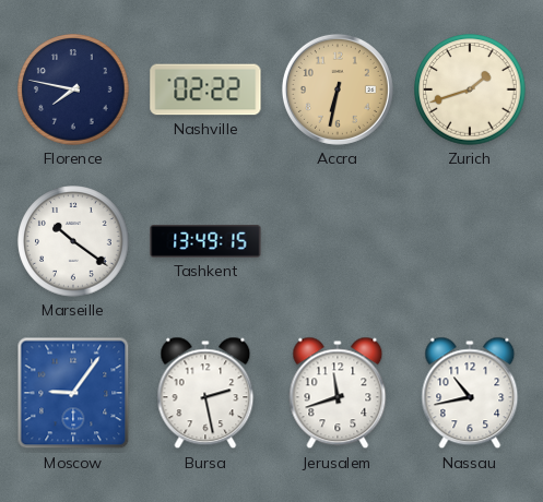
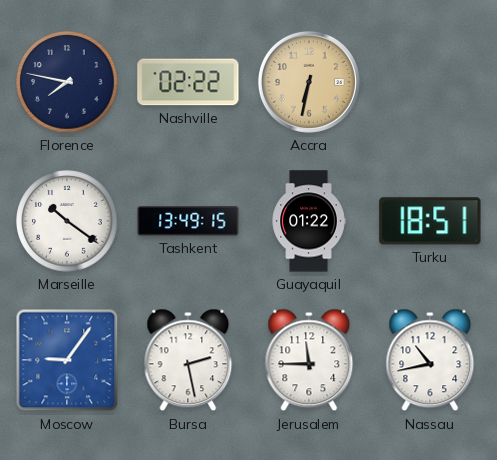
Zurich: 1:42 -> none
Guayaquil: none -> 01:22
Turku: none -> 18:51
Jerusalem: 11:42 -> 11:45
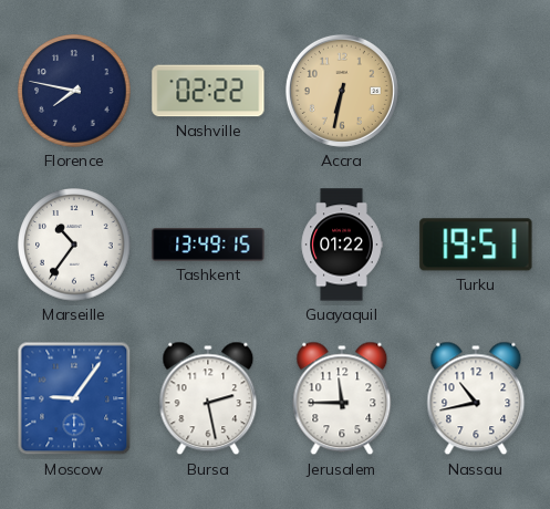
Marseille: 10:21 -> 10:36
Turku: 18:51 -> 19:51
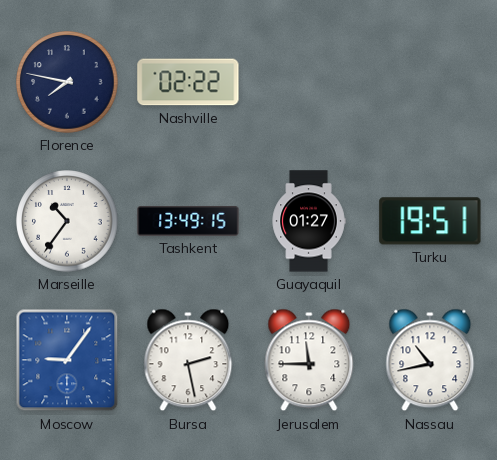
Accra: 6:32 -> none
Guayaquil: 01:22 -> 01:27
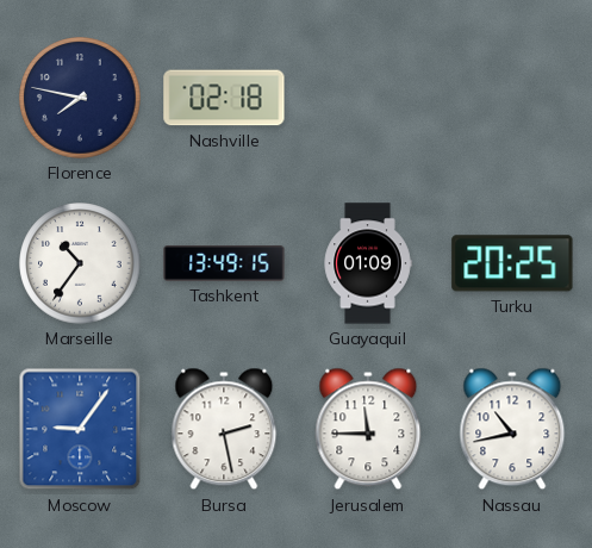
Nashville: 02:22 -> 02:18
Guayaquil: 01:27 -> 01:09
Turku: 19:51 -> 20:25
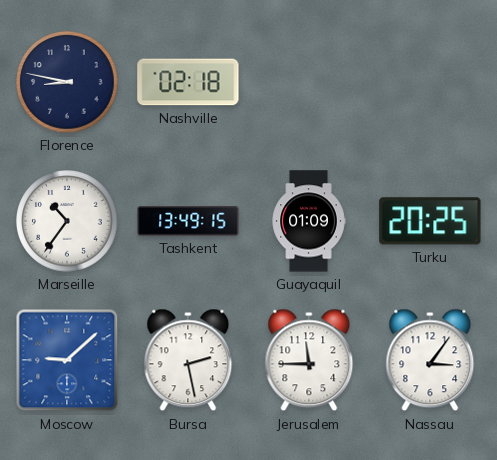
Florence: 7:47 -> 8:47
Moscow: 9:06 -> 9:08
Nassau: 10:43 -> 3:06
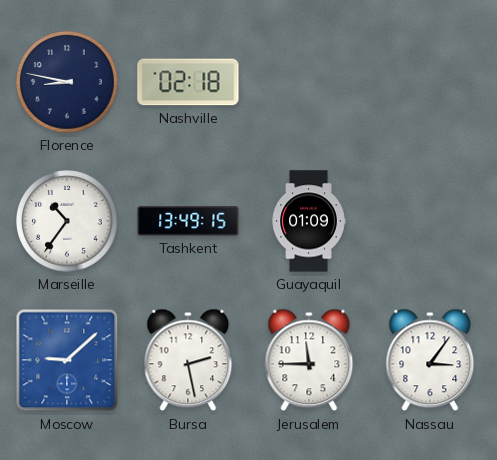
Turku: 20:25 -> none
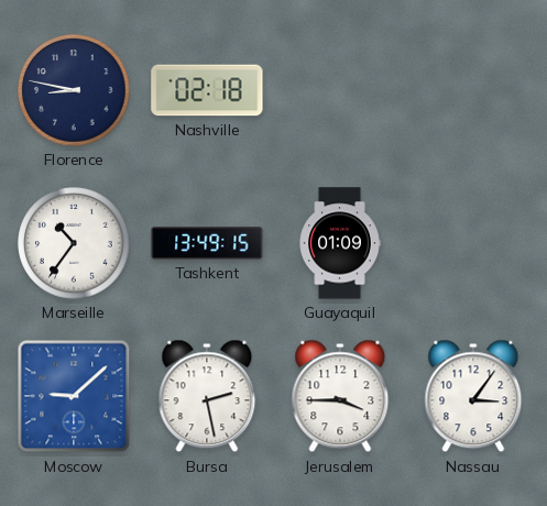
Jerusalem: 11:45 -> 3:45
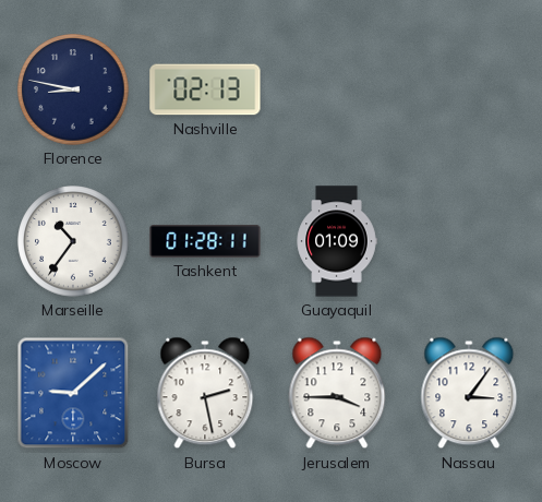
Nashville: 02:18 -> 02:13
Tashkent: 13:49 -> 01:28
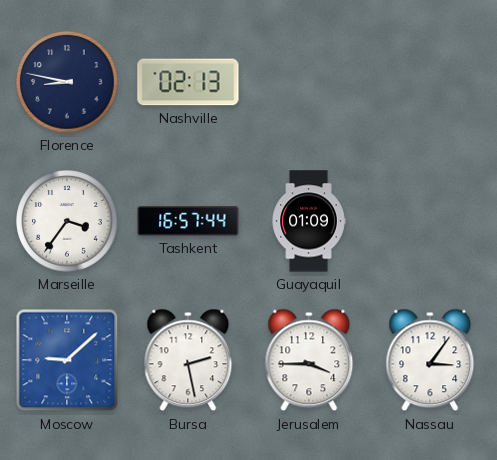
Marseille: 10:36 -> 3:36
Tashkent: 01:28 -> 16:57
